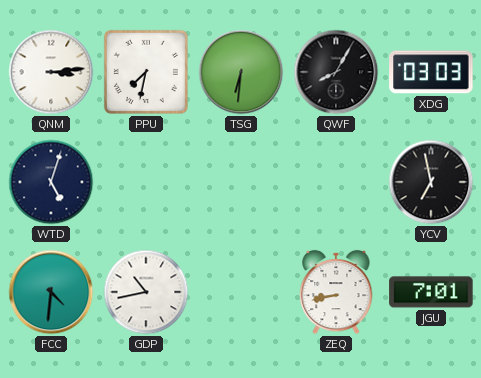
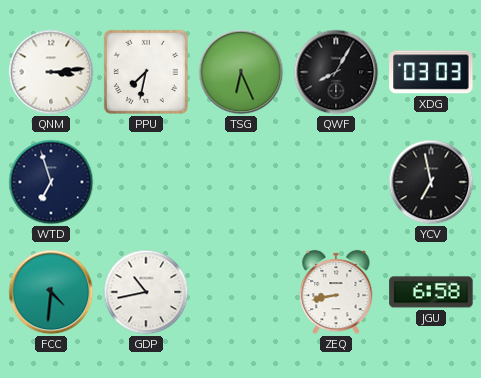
TSG: 6:31 -> 6:26
WTD: 5:03 -> 6:57
JGU: 7:01 -> 6:58
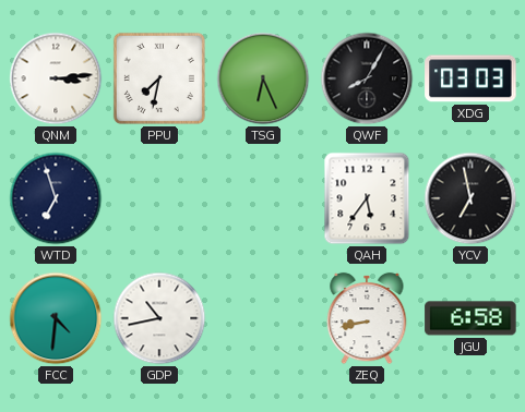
QAH: none -> 5:36
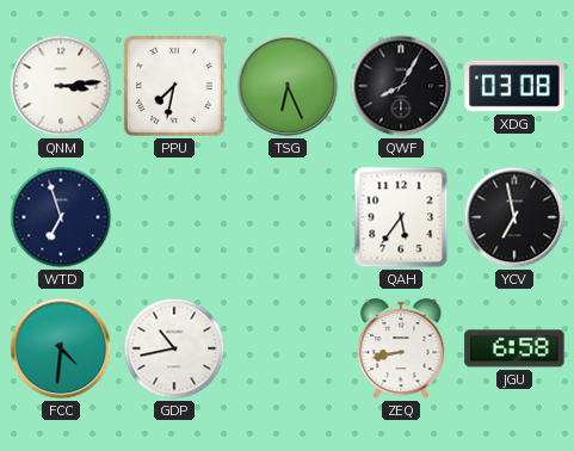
XDG: 03:03 -> 03:08
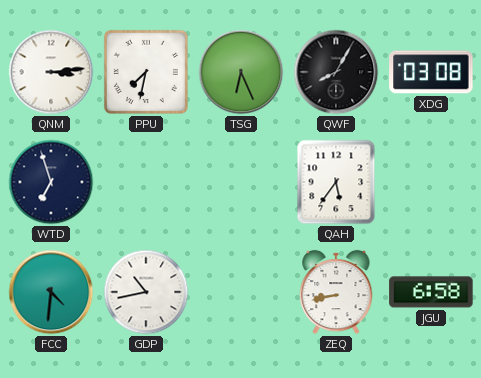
YCV: 6:58 -> none
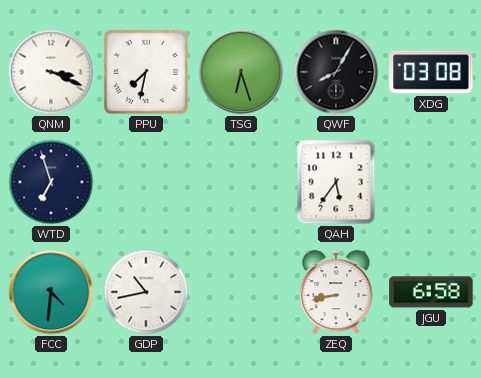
QNM: 3:14 -> 3:19
TSG: 6:26 -> 6:27
